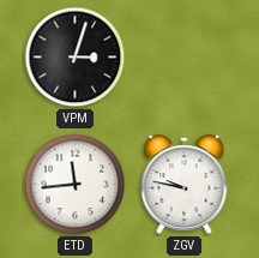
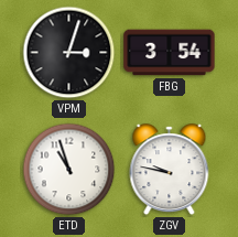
FBG: none -> 3:54
ETD: 11:44 -> 10:57
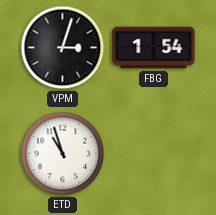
FBG: 3:54 -> 1:54
ZGV: 9:47 -> none
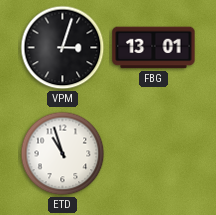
FBG: 1:54 -> 13:01
